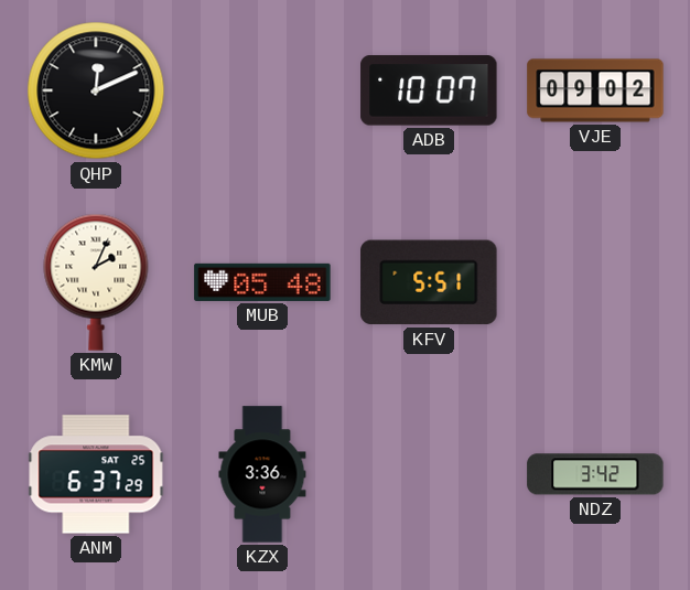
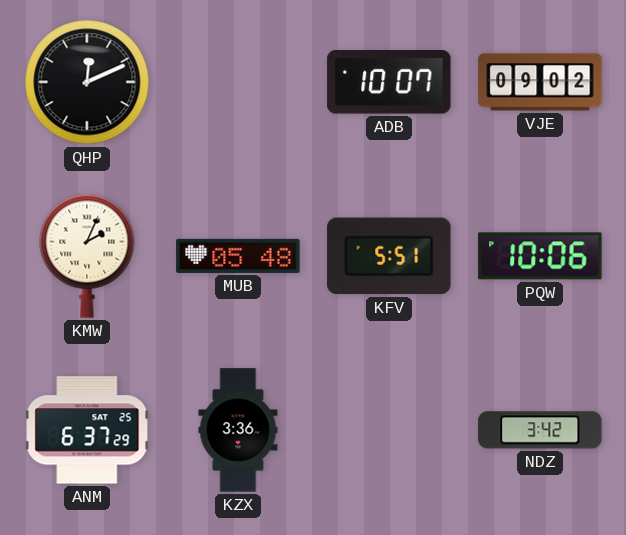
PQW: none -> 10:06
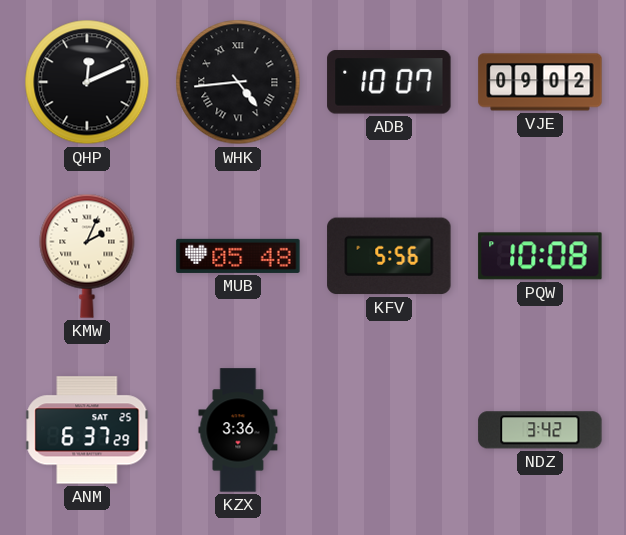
WHK: none -> 4:44
KFV: 5:51 -> 5:56
PQW: 10:06 -> 10:08
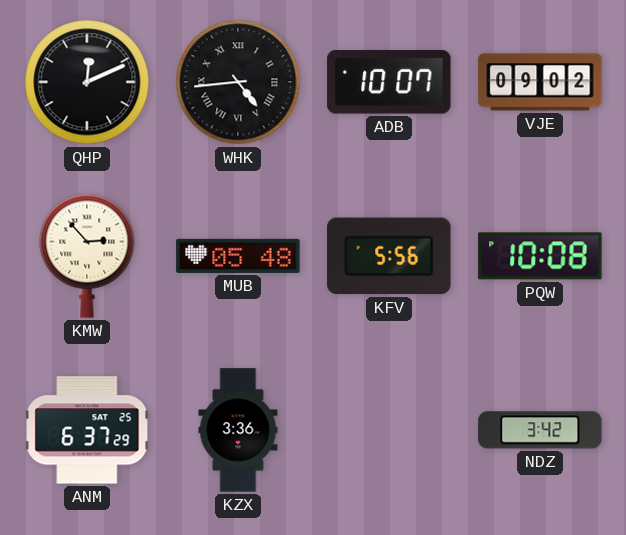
KMW: 2:04 -> 2:53
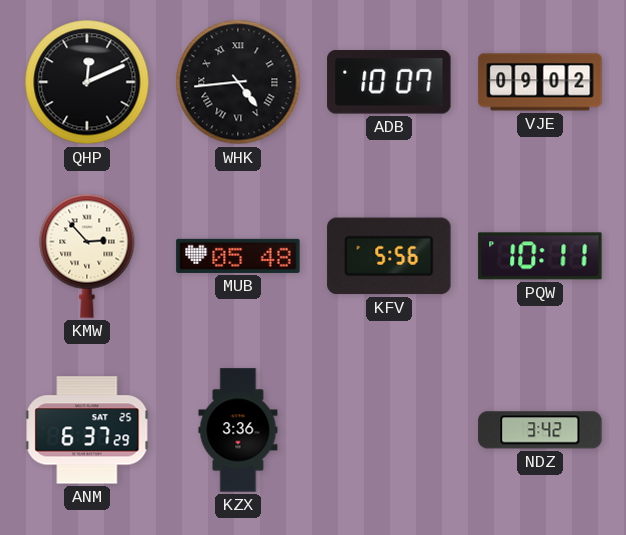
PQW: 10:08 -> 10:11
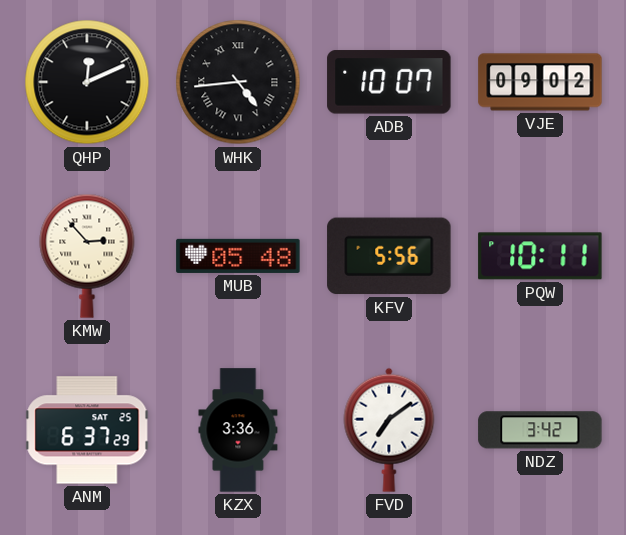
FVD: none -> 7:09
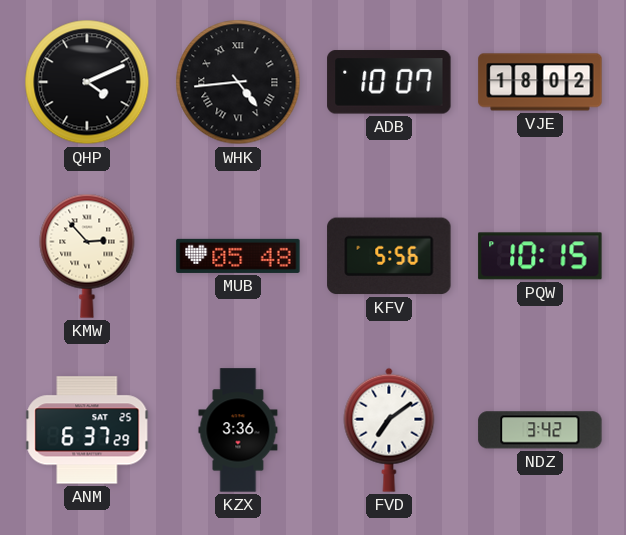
QHP: 12:11 -> 4:11
VJE: 09:02 -> 18:02
PQW: 10:11 -> 10:15
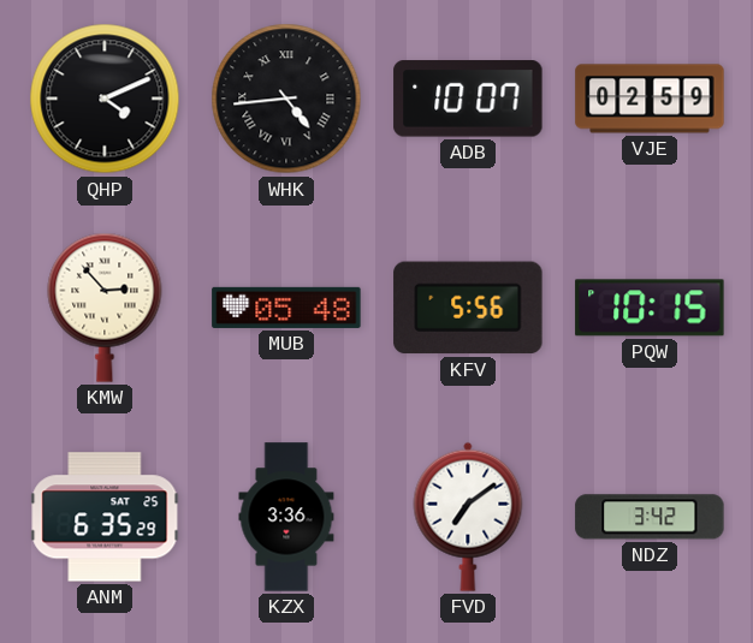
VJE: 18:02 -> 02:59
ANM: 6:37 -> 6:35
